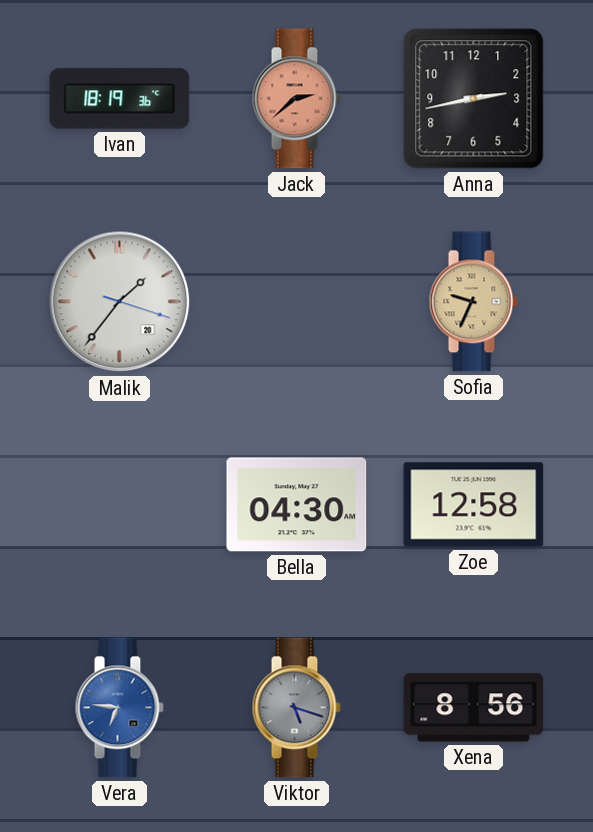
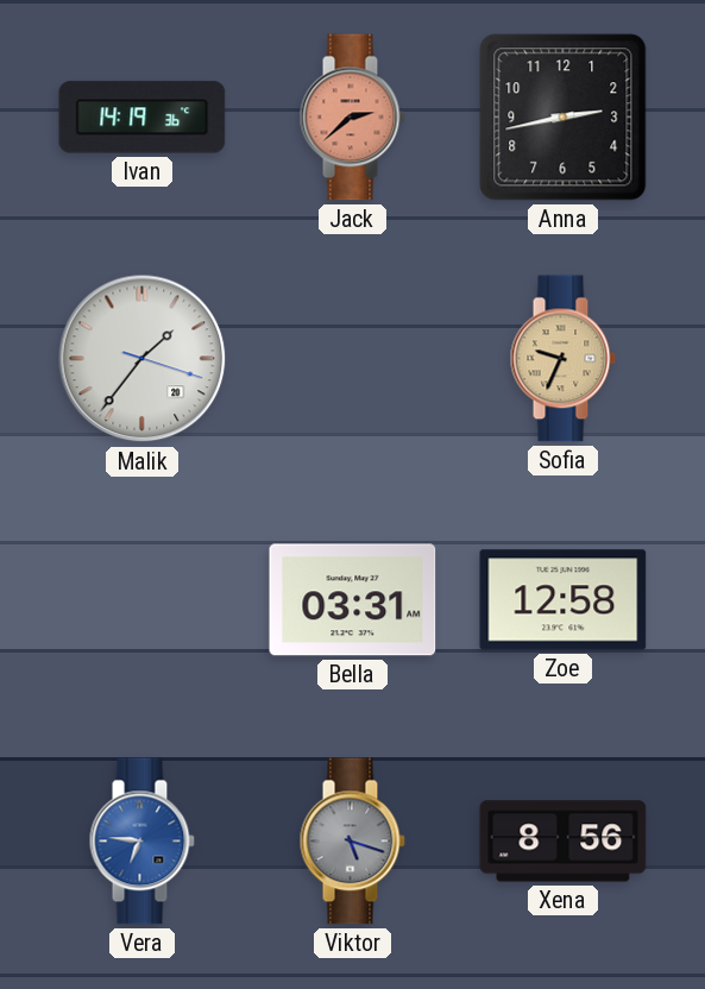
Ivan: 18:19 -> 14:19
Bella: 04:30 -> 03:31
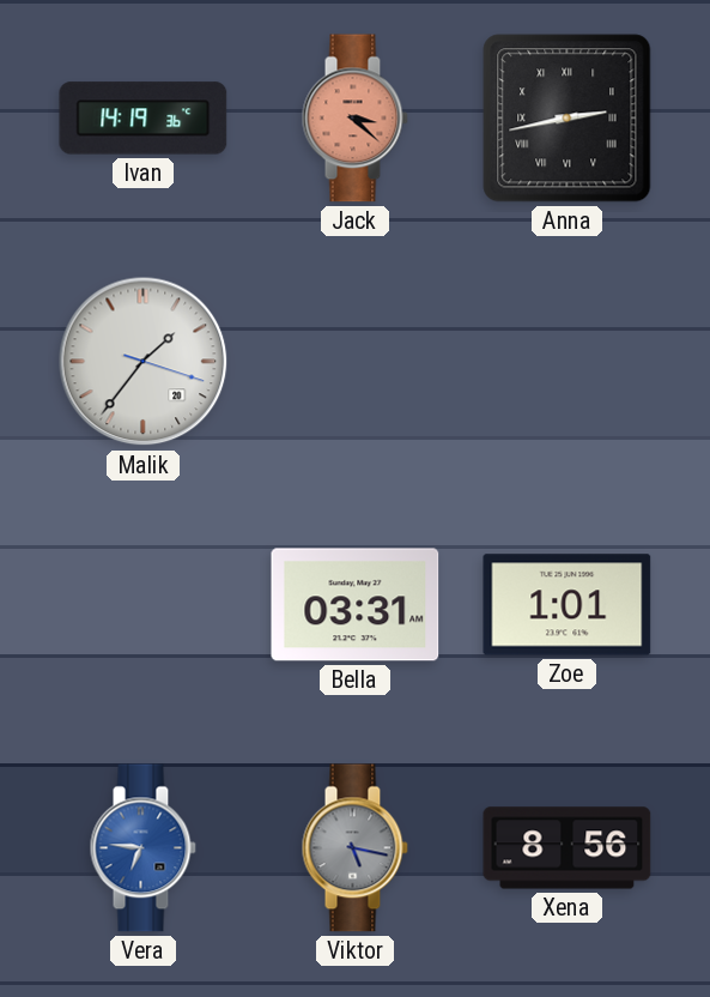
Jack: 2:38 -> 3:22
Anna numerals: Arabic -> Roman
Sofia: 9:34 -> none
Zoe: 12:58 -> 1:01
Viktor: 5:18 -> 5:17
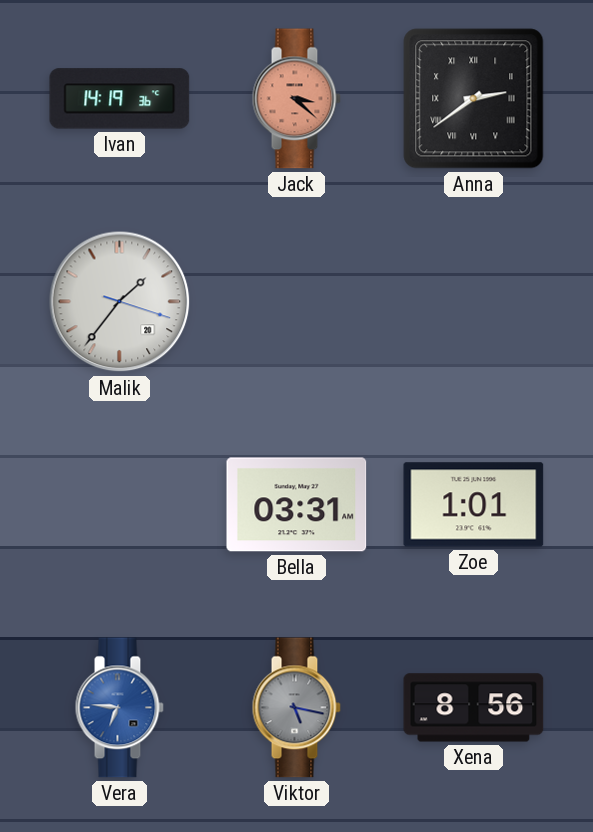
Anna: 2:43 -> 2:39
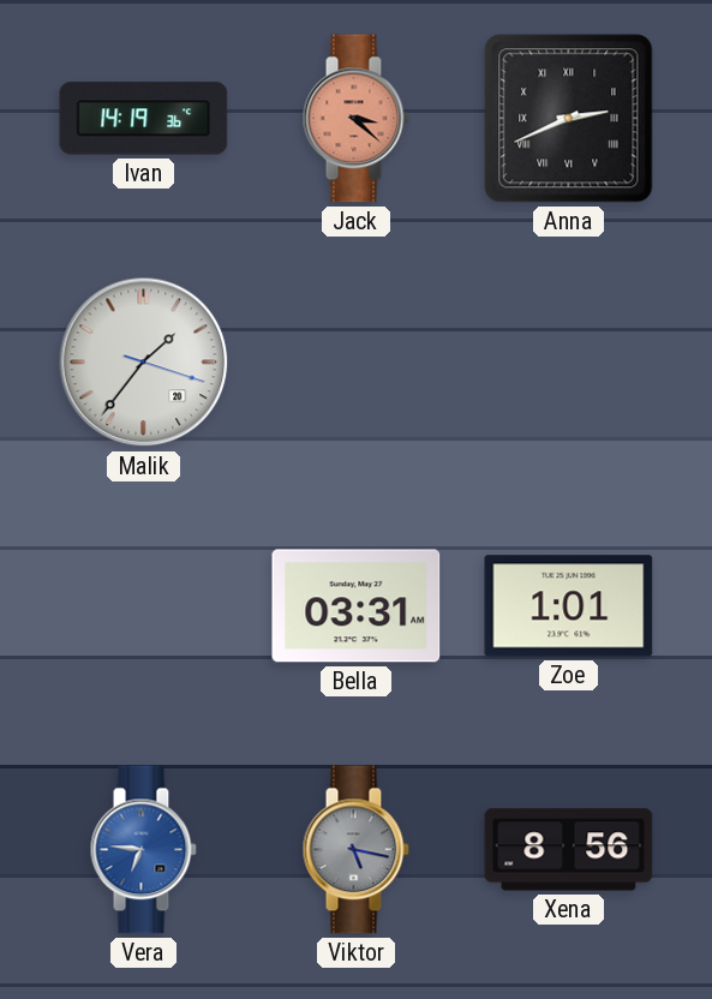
Anna: 2:39 -> 2:41
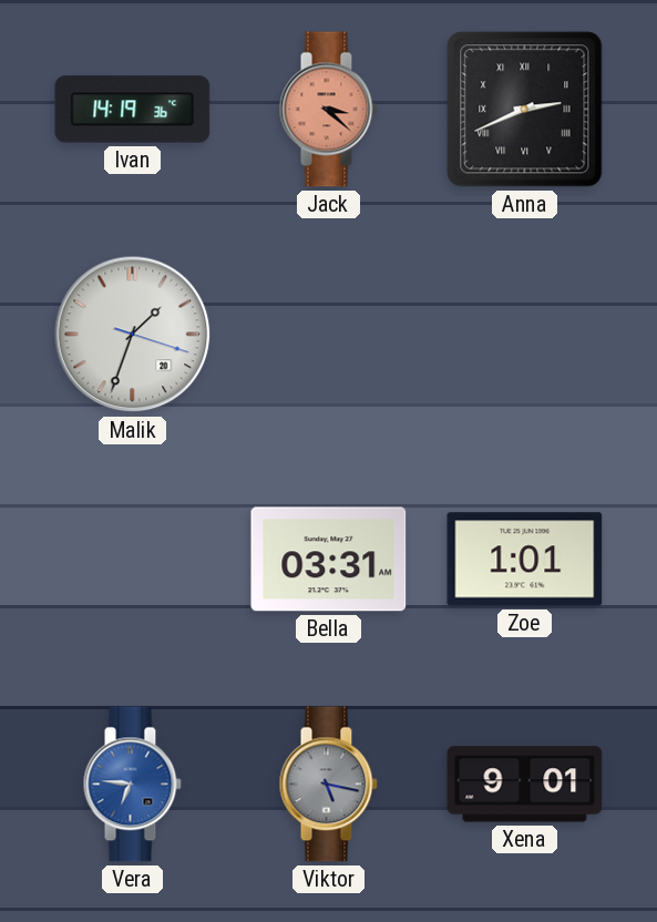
Malik: 1:36 -> 1:33
Xena: 8:56 -> 9:01
